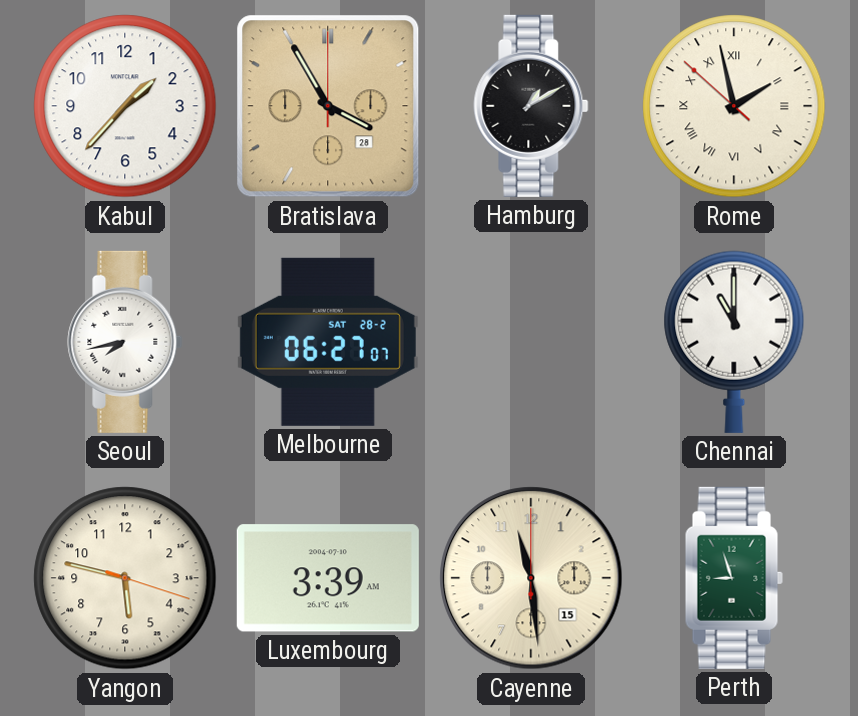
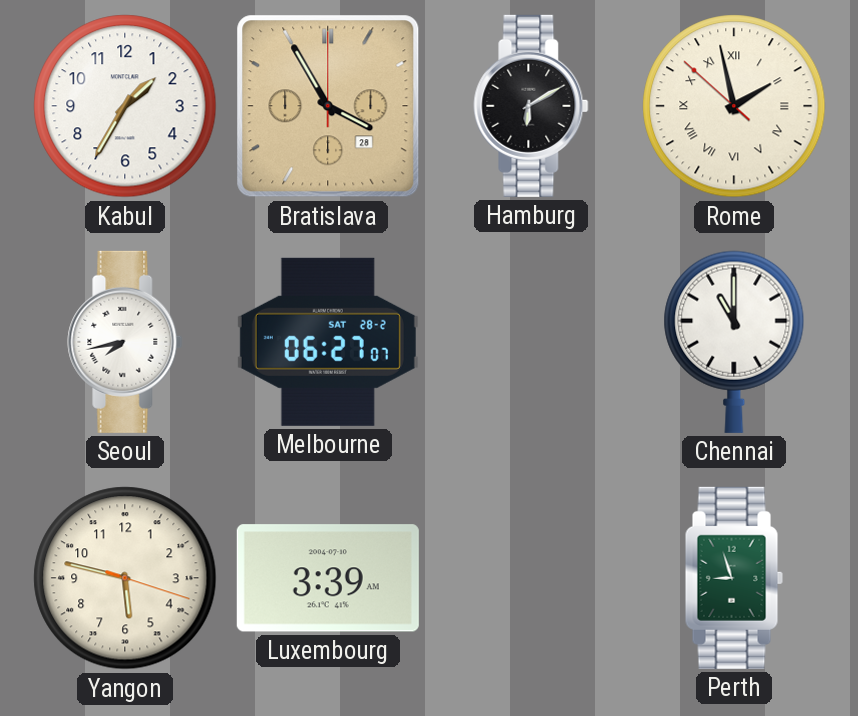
Kabul: 1:37 -> 1:35
Hamburg: 1:10 -> 6:10
Cayenne: 11:29 -> none
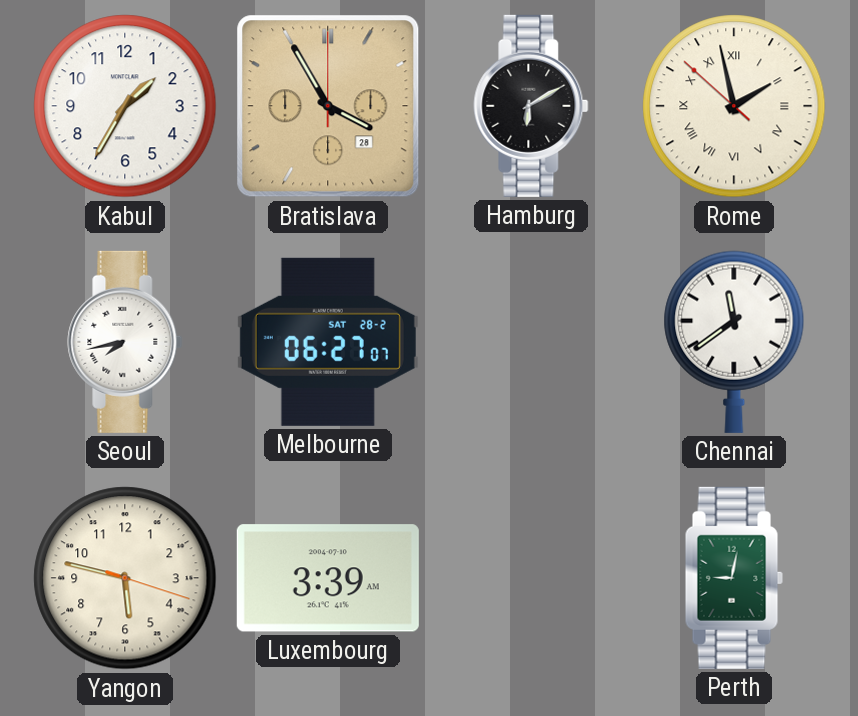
Chennai: 11:00 -> 11:39
Perth: 8:57 -> 9:02
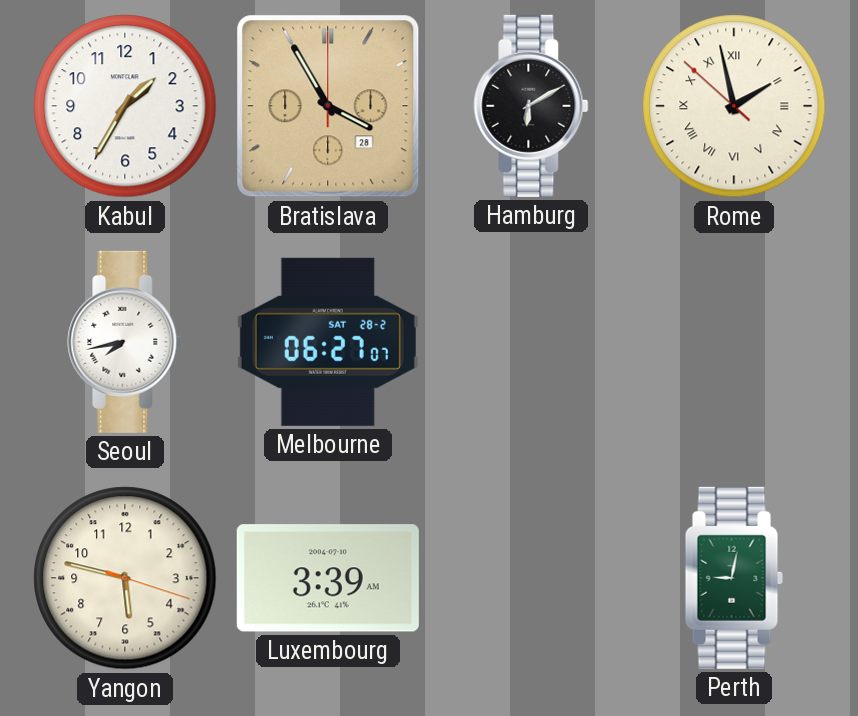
Chennai: 11:39 -> none
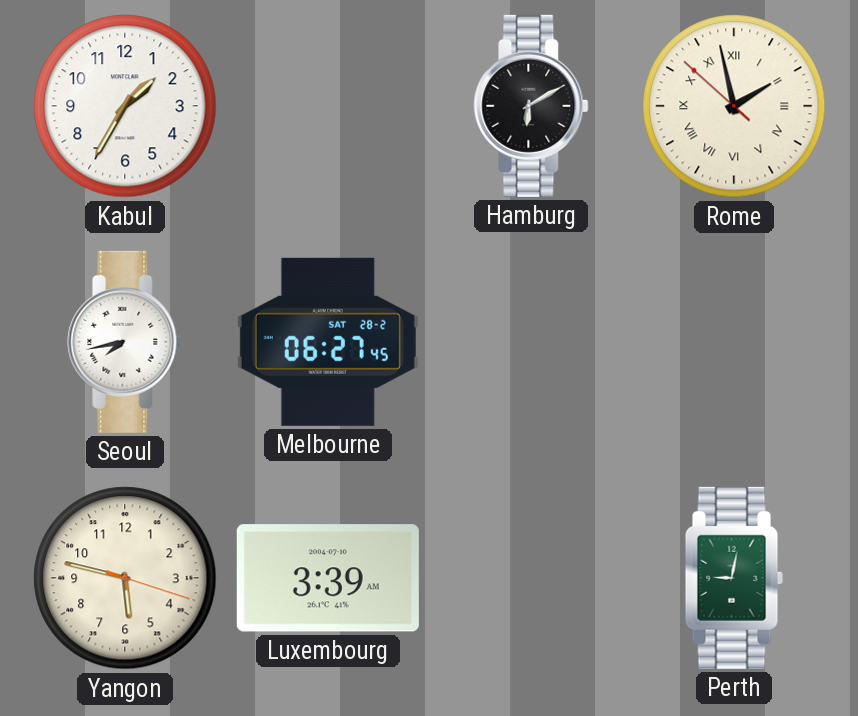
Bratislava: 3:55 -> none
Melbourne: 06:27:07 -> 06:27:45
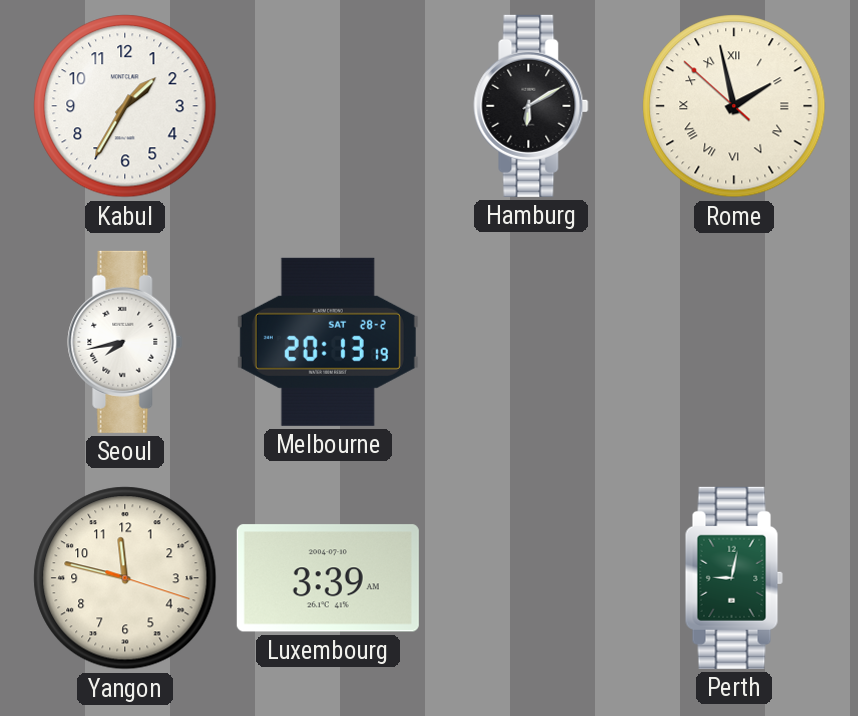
Melbourne: 06:27 -> 20:13
Yangon: 5:47 -> 11:47
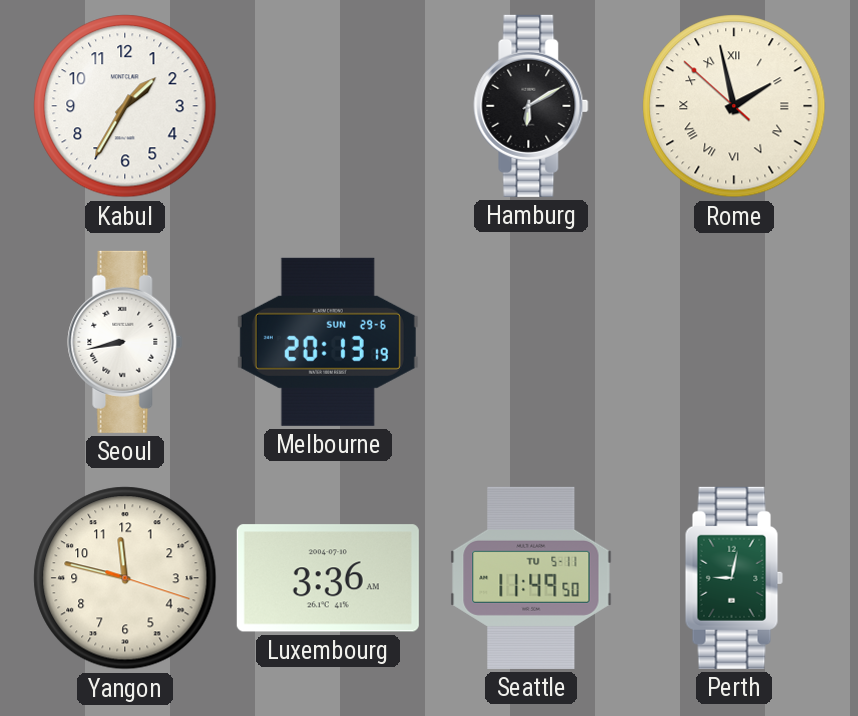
Seoul: 7:43 -> 8:43
Melbourne date: SAT 28-2 -> SUN 29-6
Luxembourg: 3:39 -> 3:36
Seattle: none -> 11:49
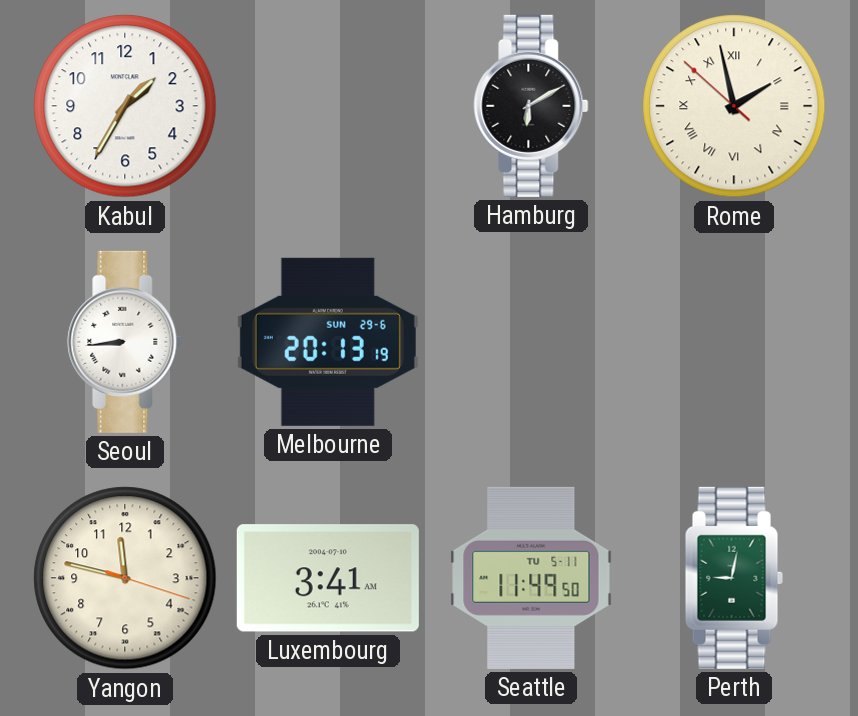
Seoul: 8:43 -> 8:44
Luxembourg: 3:36 -> 3:41
